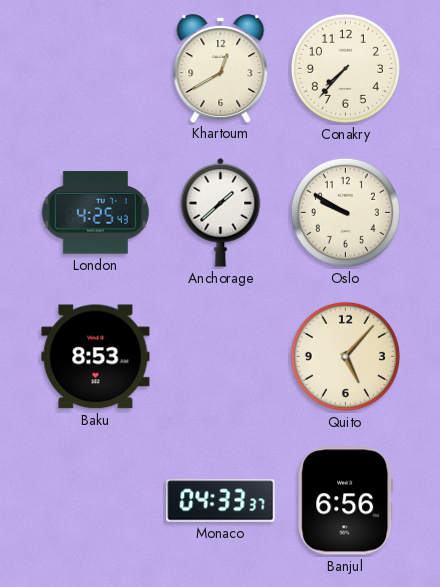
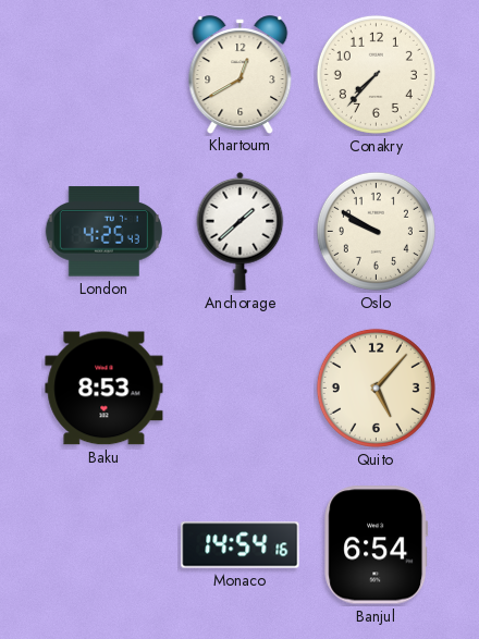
Monaco: 04:33 -> 14:54
Banjul: 6:56 -> 6:54
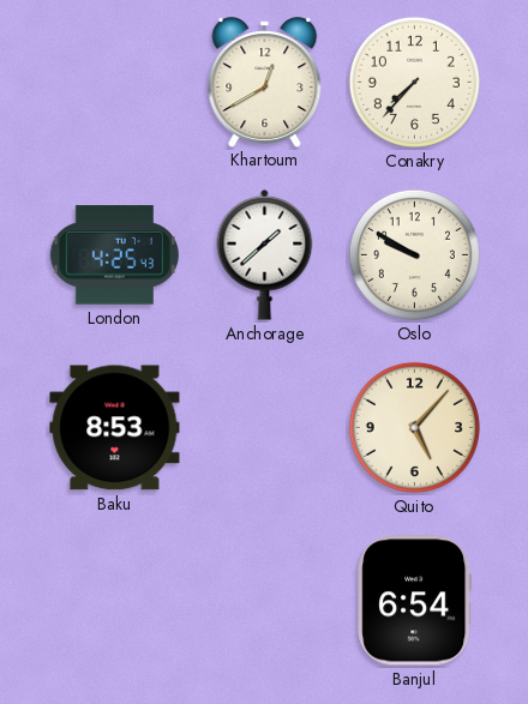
Monaco: 14:54 -> none
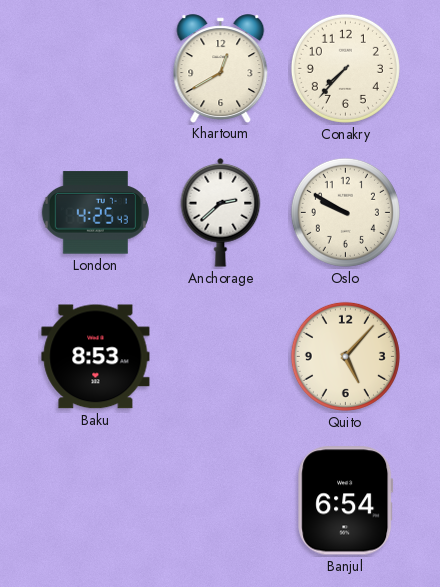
Anchorage: 1:38 -> 2:38
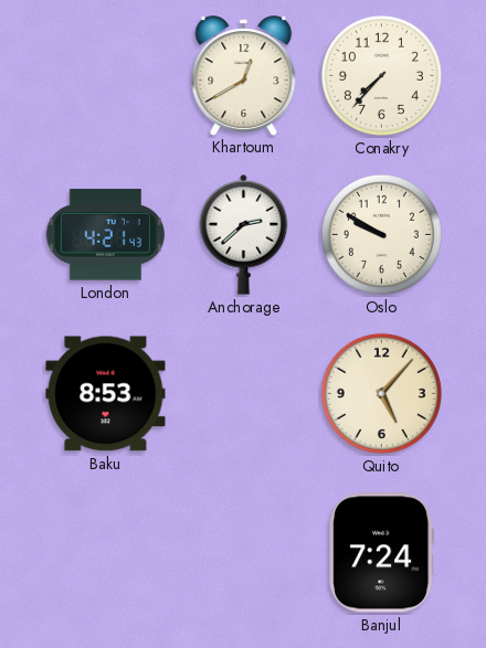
London: 4:25 -> 4:21
Banjul: 6:54 -> 7:24
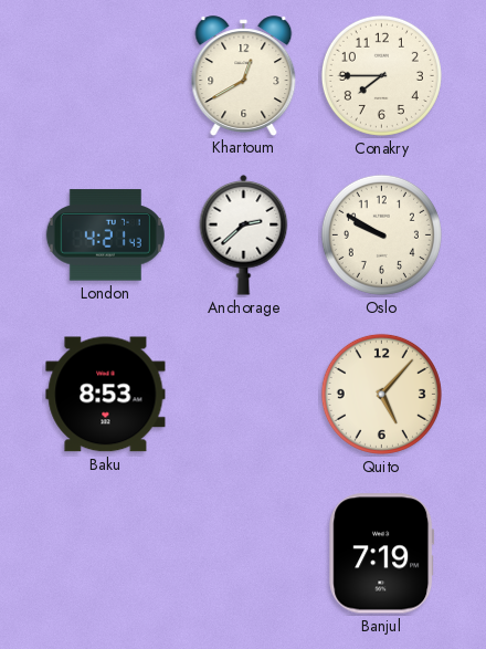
Conakry: 7:37 -> 7:45
Banjul: 7:24 -> 7:19
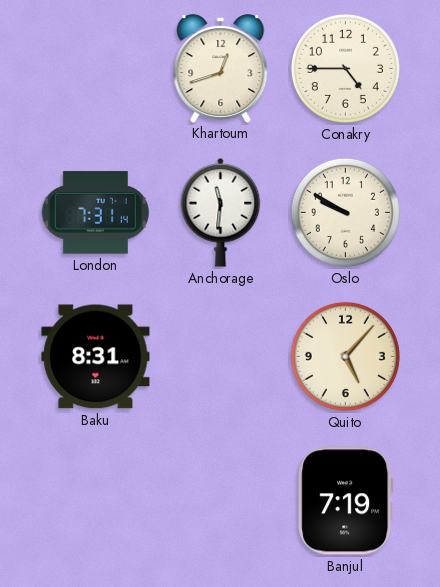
Khartoum: 12:40 -> 12:42
Conakry: 7:45 -> 4:45
London: 4:21 -> 7:31
Anchorage: 2:38 -> 11:31
Baku: 8:53 -> 8:31
